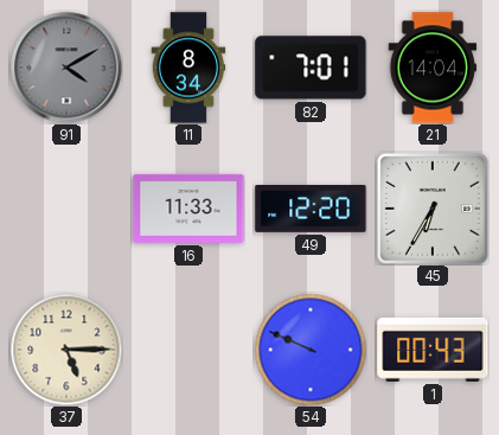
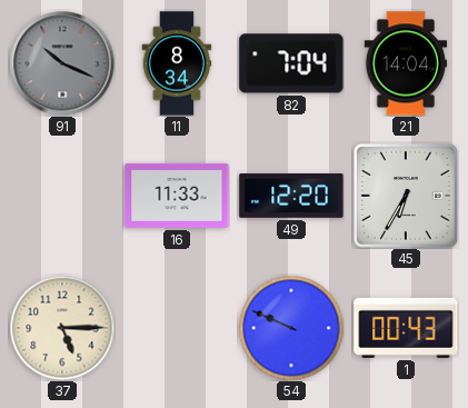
91: 4:10 -> 10:19
82: 7:01 -> 7:04
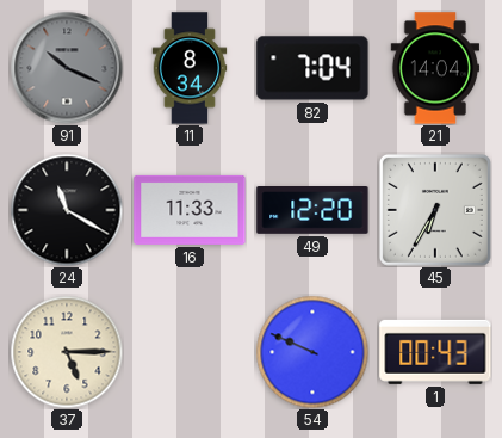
24: none -> 11:20
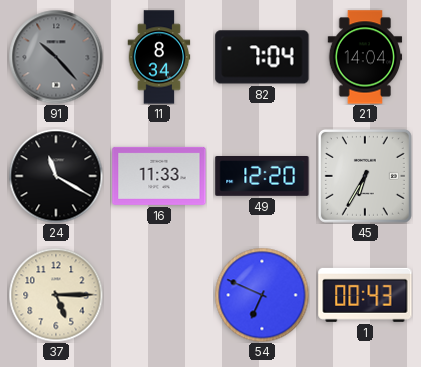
91: 10:19 -> 10:23
54: 9:49 -> 6:49
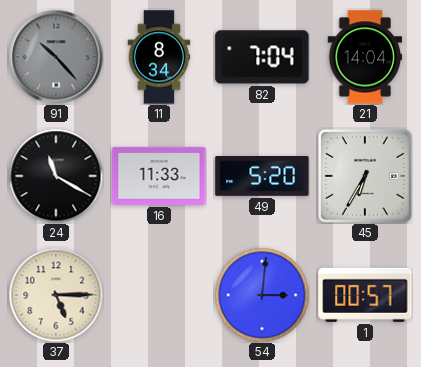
49: 12:20 -> 5:20
54: 6:49 -> 3:01
1: 00:43 -> 00:57
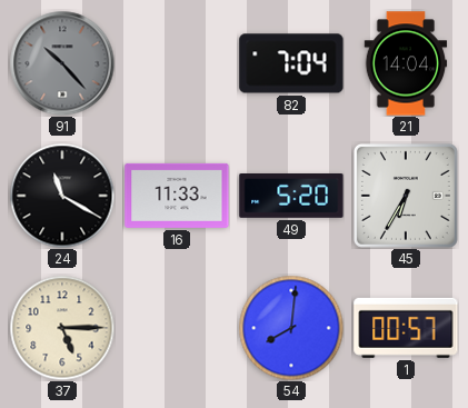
11: 8:34 -> none
54: 3:01 -> 8:01
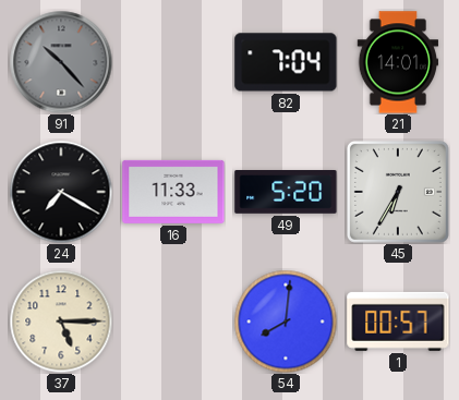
21: 14:04 -> 14:01
24: 11:20 -> 7:20
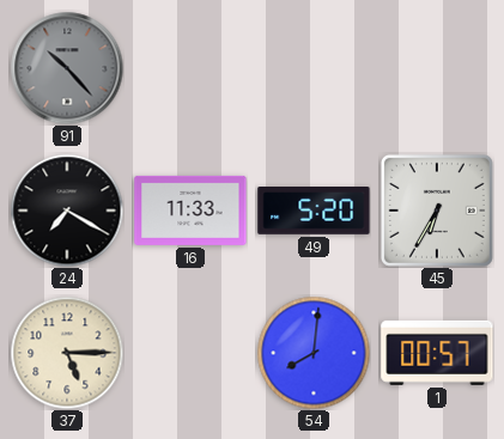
82: 7:04 -> none
21: 14:01 -> none
